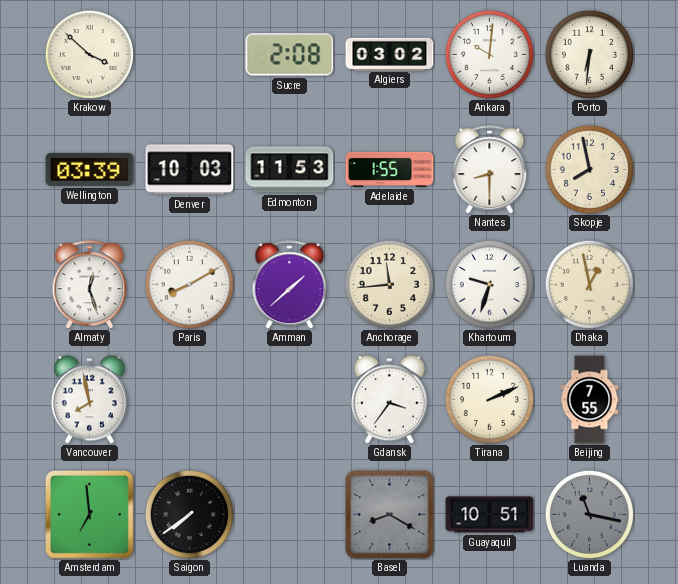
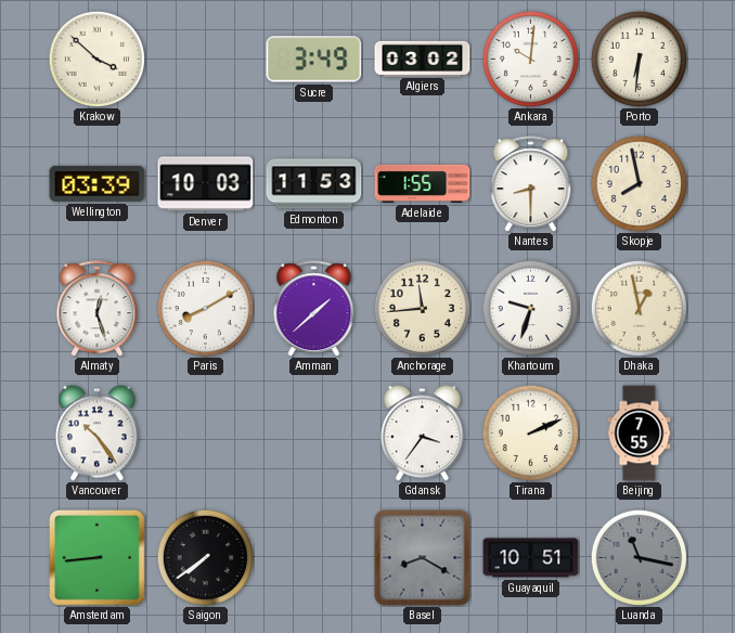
Sucre: 2:08 -> 3:49
Vancouver: 7:58 -> 10:24
Amsterdam: 6:59 -> 8:44
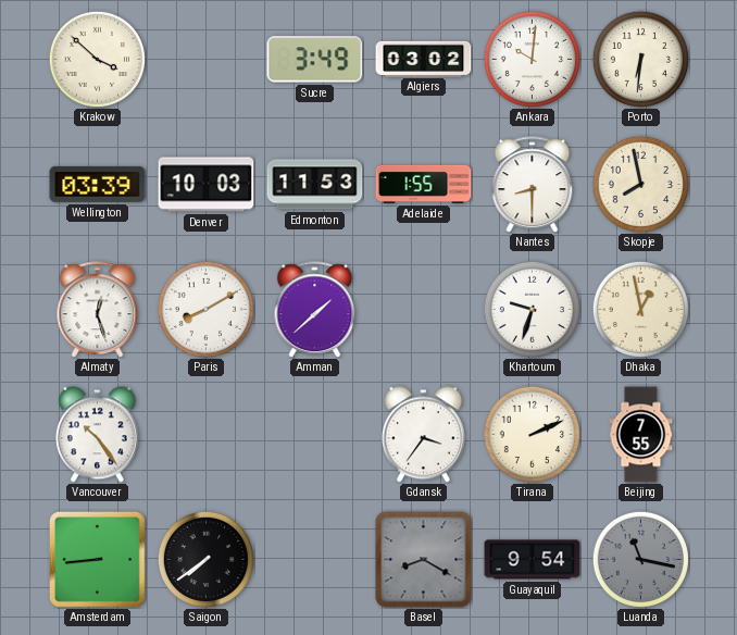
Anchorage: 11:44 -> none
Guayaquil: 10:51 -> 9:54
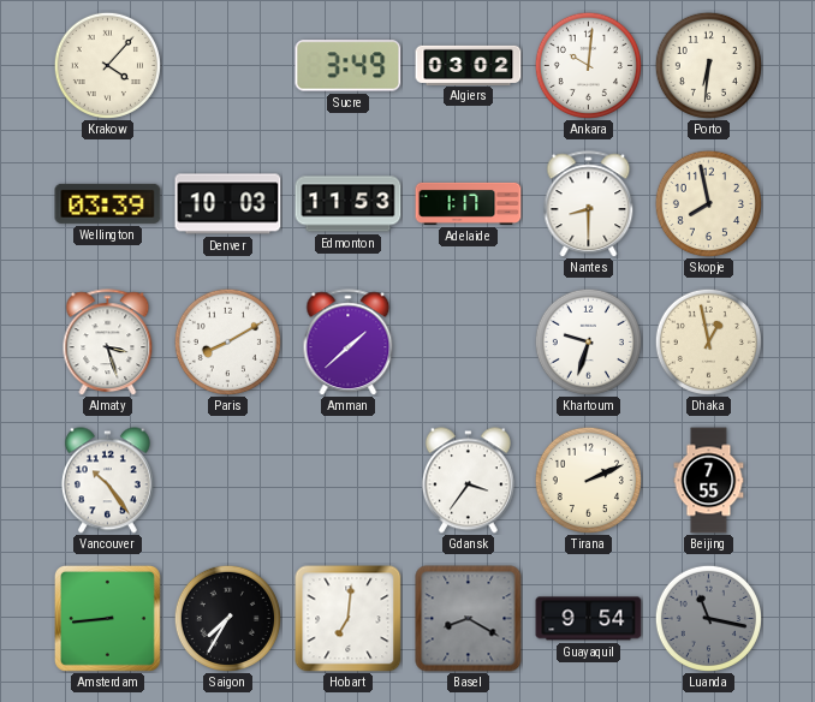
Krakow: 3:52 -> 4:07
Adelaide: 1:55 -> 1:17
Almaty: 12:27 -> 3:27
Saigon: 7:39 -> 7:35
Hobart: none -> 7:01
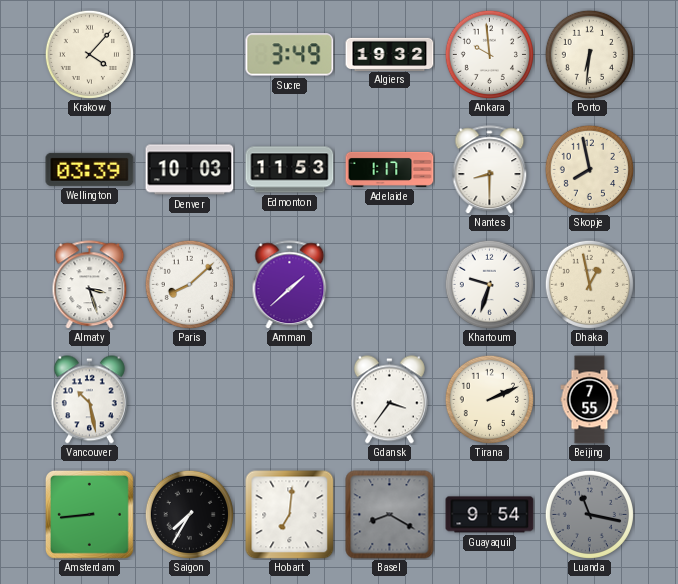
Algiers: 03:02 -> 19:32
Ankara: 10:01 -> 9:59
Paris: 8:10 -> 8:08
Vancouver: 10:24 -> 10:28
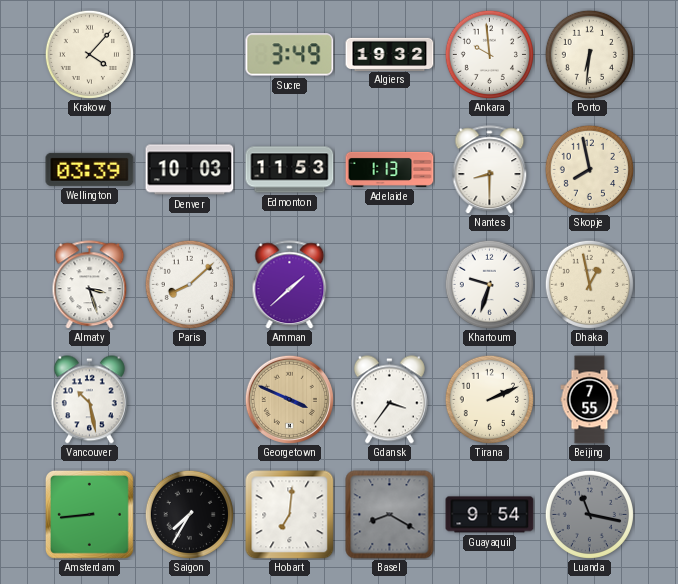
Adelaide: 1:17 -> 1:13
Georgetown: none -> 3:49
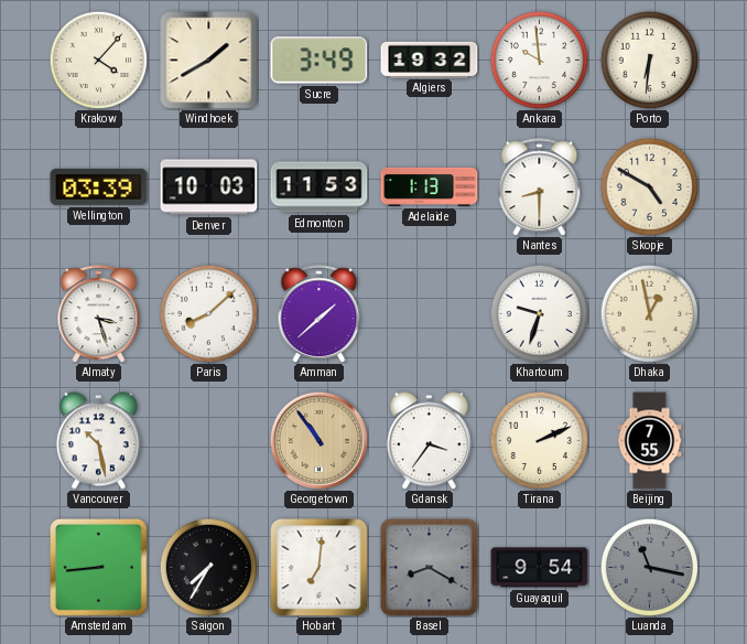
Windhoek: none -> 1:40
Skopje: 7:58 -> 4:50
Georgetown: 3:49 -> 10:54
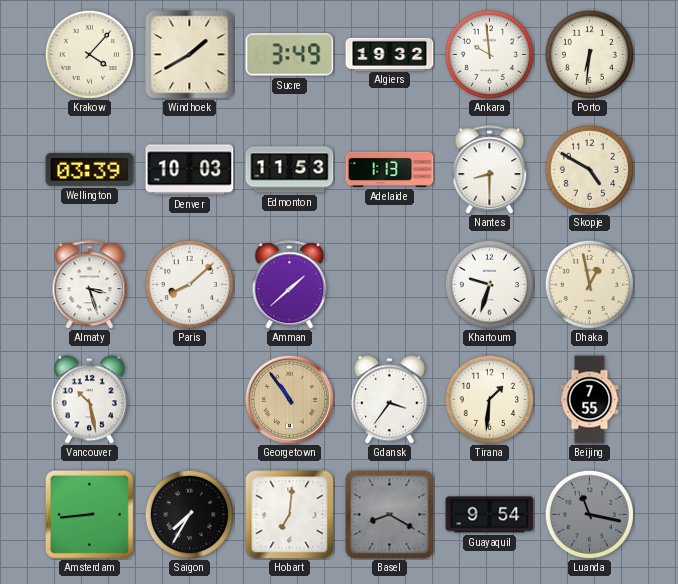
Tirana: 2:11 -> 1:31
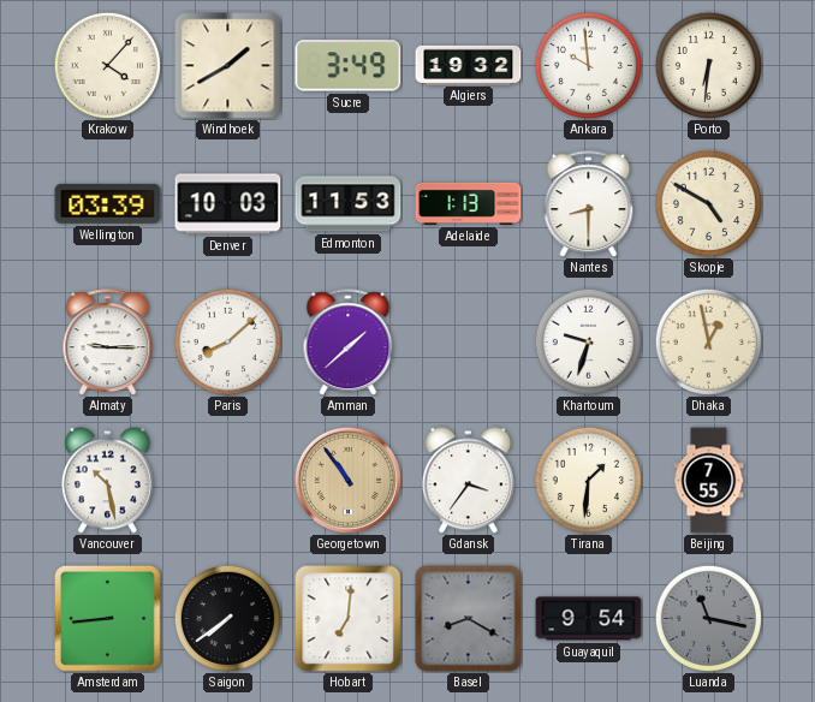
Almaty: 3:27 -> 9:15
Saigon: 7:35 -> 7:39
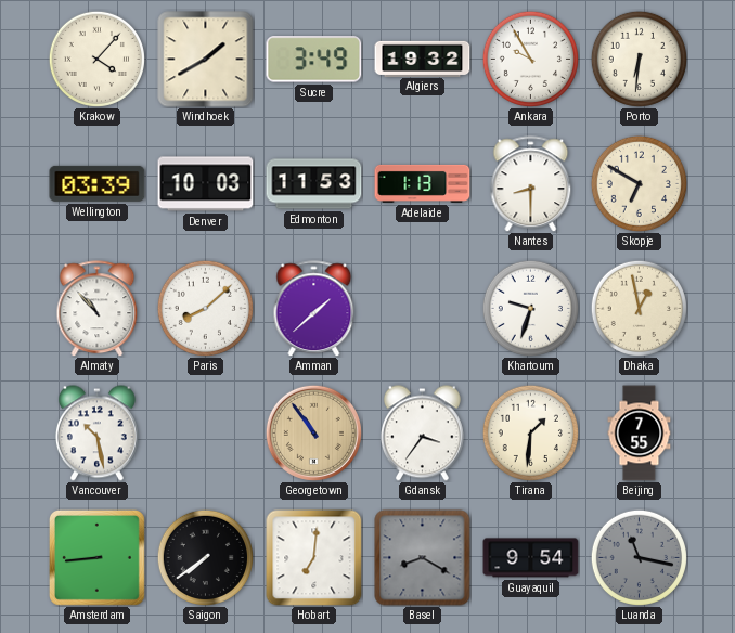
Ankara: 9:59 -> 9:55
Skopje: 4:50 -> 6:50
Almaty: 9:15 -> 10:53
